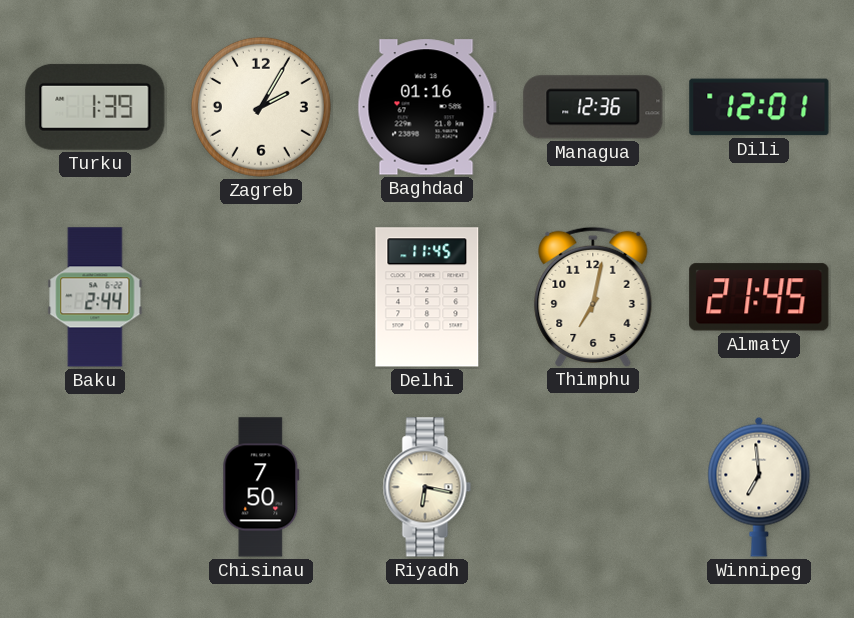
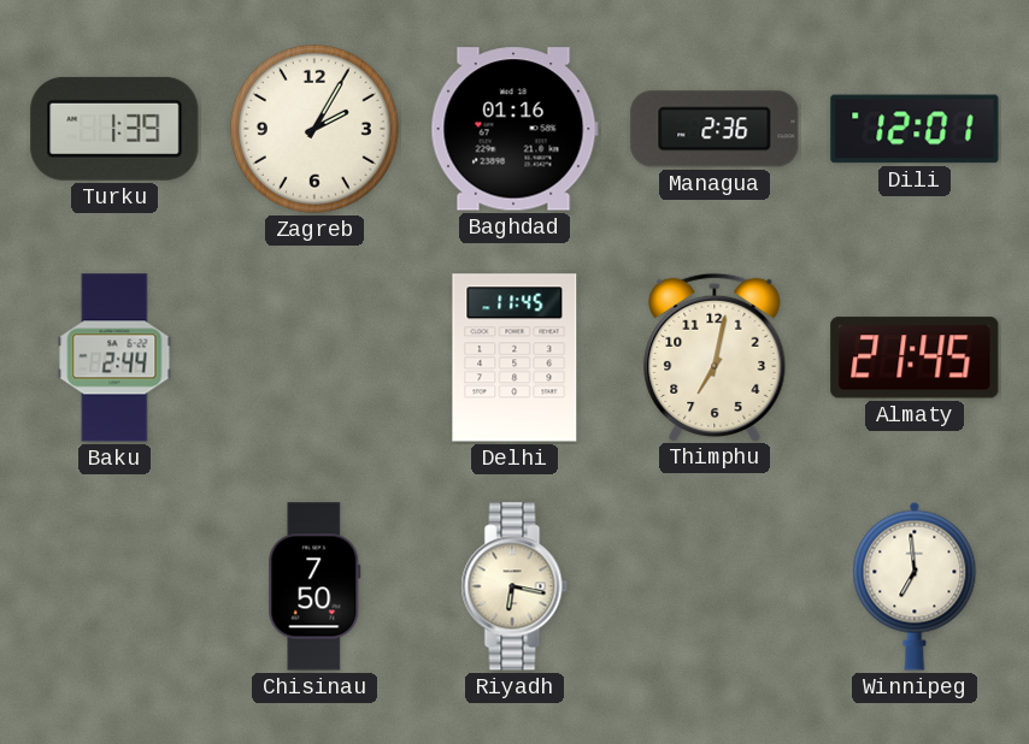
Managua: 12:36 -> 2:36
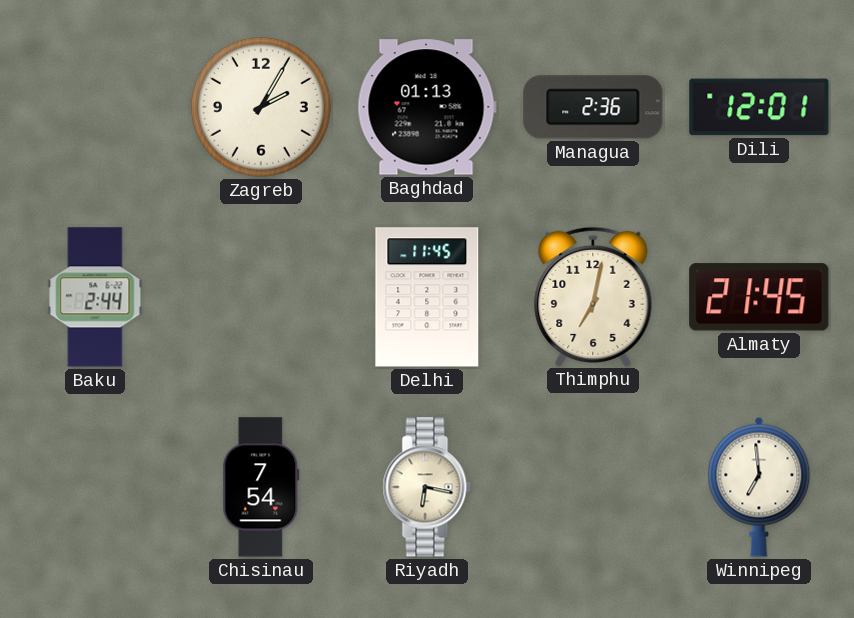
Turku: 1:39 -> none
Baghdad: 01:16 -> 01:13
Chisinau: 7:50 -> 7:54
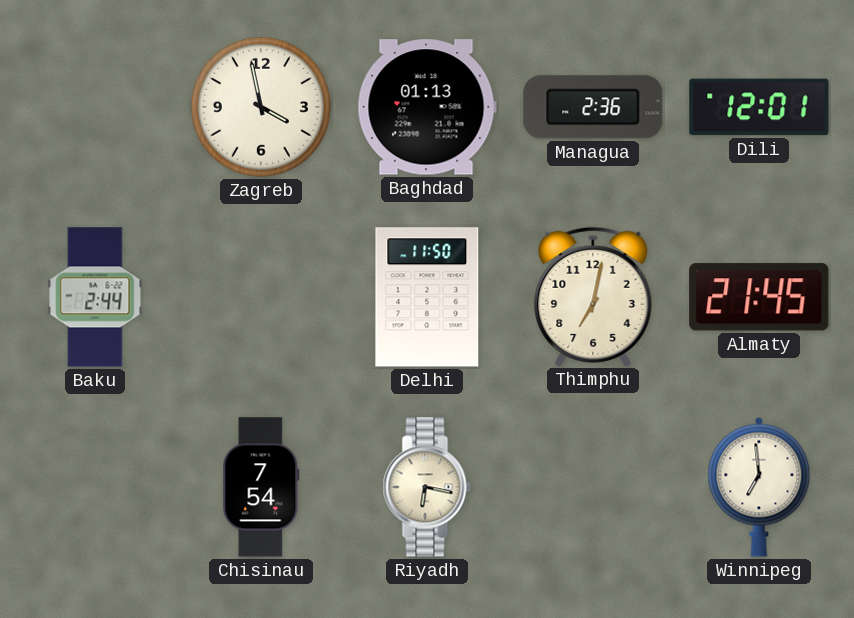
Zagreb: 2:05 -> 3:58
Delhi: 11:45 -> 11:50
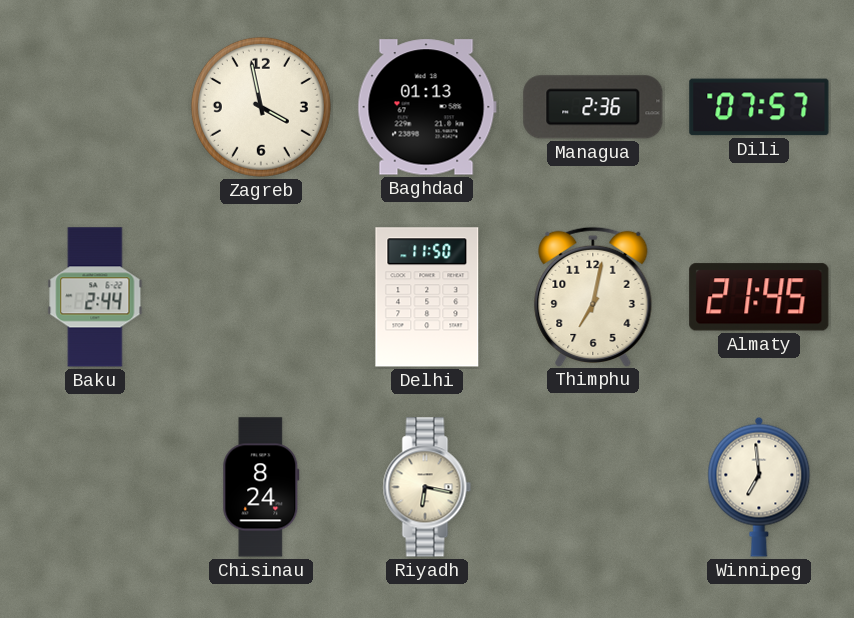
Dili: 12:01 -> 07:57
Chisinau: 7:54 -> 8:24
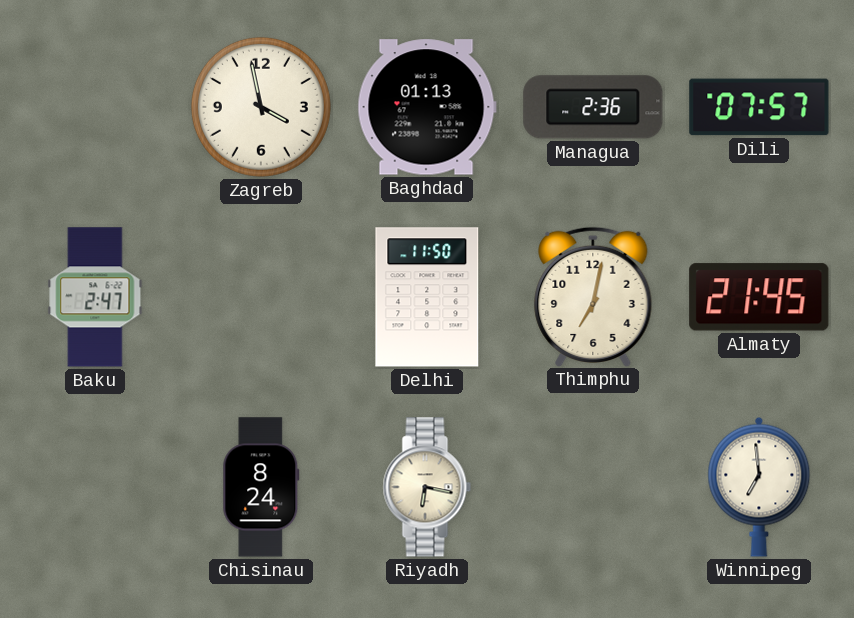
Baku: 2:44 -> 2:47
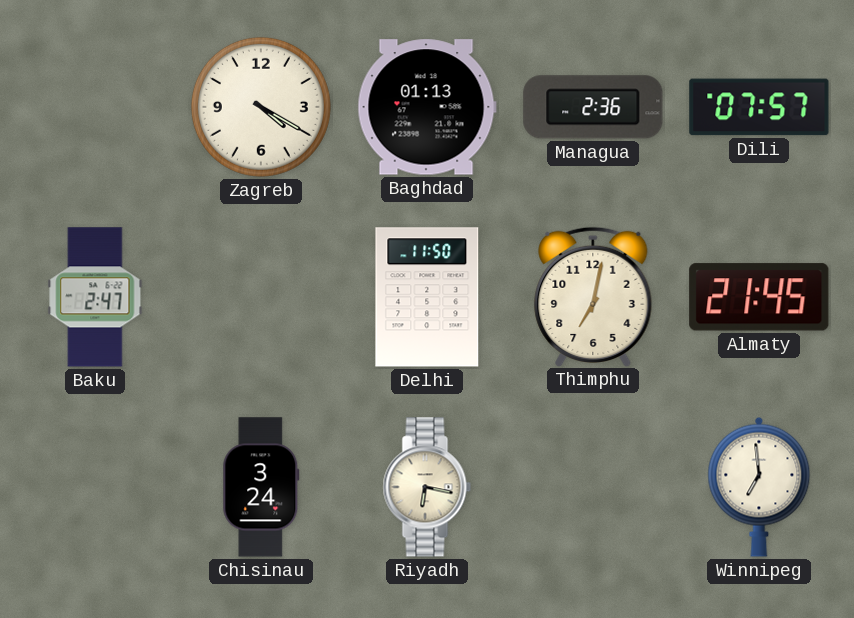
Zagreb: 3:58 -> 4:20
Chisinau: 8:24 -> 3:24
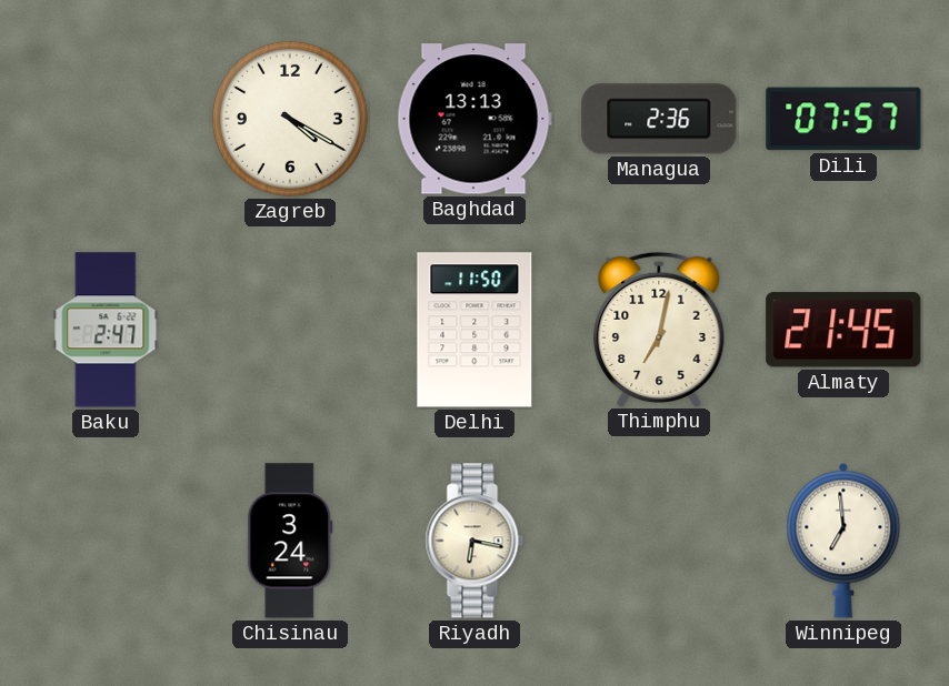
Baghdad: 01:13 -> 13:13
